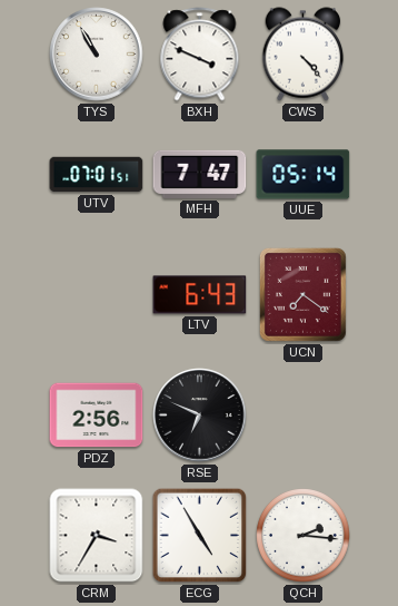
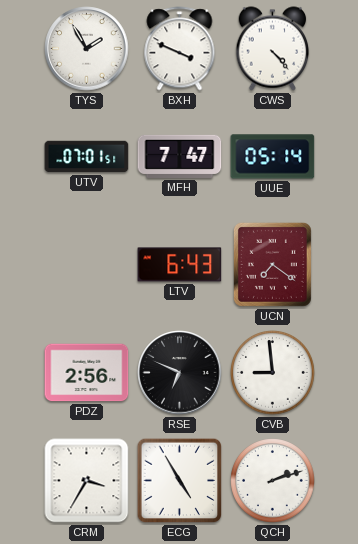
TYS: 10:55 -> 1:55
CVB: none -> 8:59
QCH: 2:16 -> 2:12
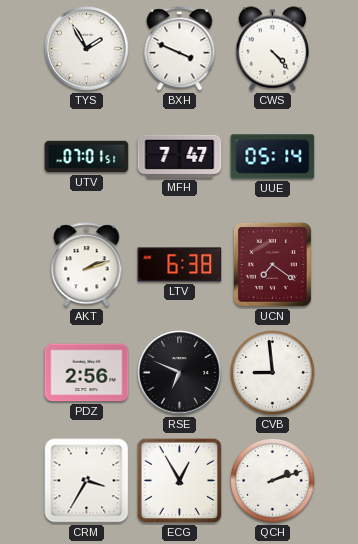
AKT: none -> 2:12
LTV: 6:43 -> 6:38
ECG: 4:55 -> 12:55
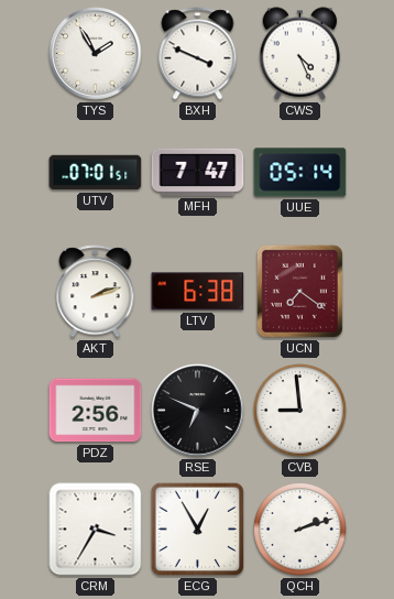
CWS: 4:23 -> 4:26
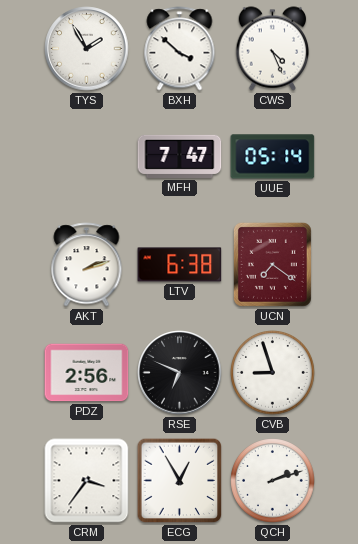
BXH: 3:49 -> 3:52
UTV: 07:01 -> none
CVB: 8:59 -> 8:57
CRM: 3:35 -> 3:36
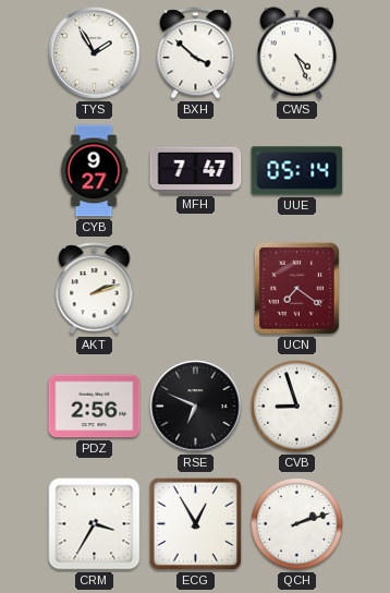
CYB: none -> 9:27
LTV: 6:38 -> none
CRM: 3:36 -> 3:35
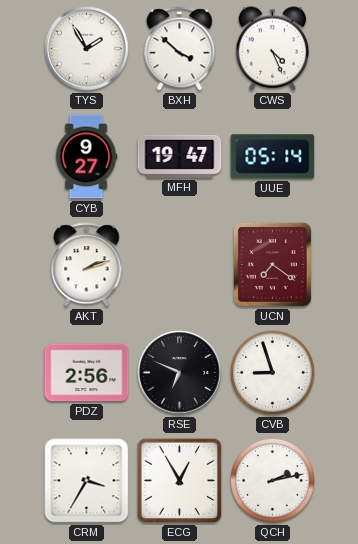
MFH: 7:47 -> 19:47
QCH: 2:12 -> 2:13
